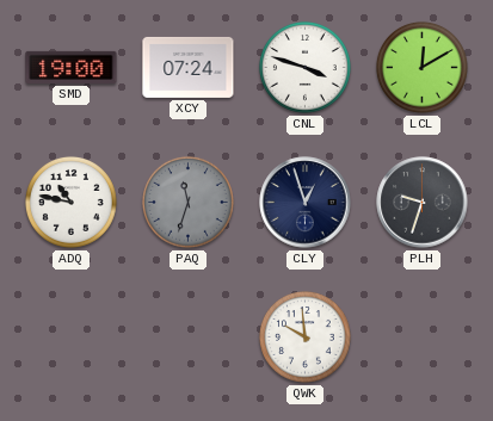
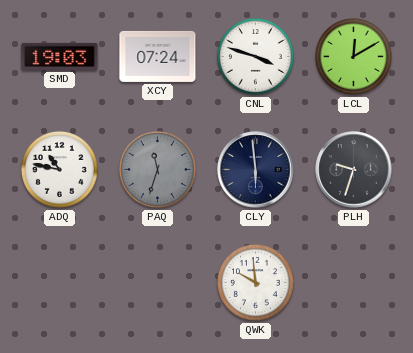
SMD: 19:00 -> 19:03
CLY: 12:57 -> 5:59
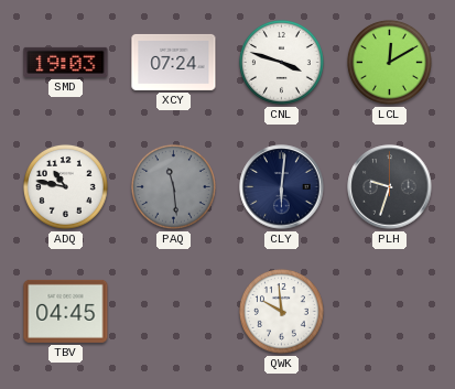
PAQ: 11:33 -> 11:29
CLY: 5:59 -> 6:01
TBV: none -> 04:45
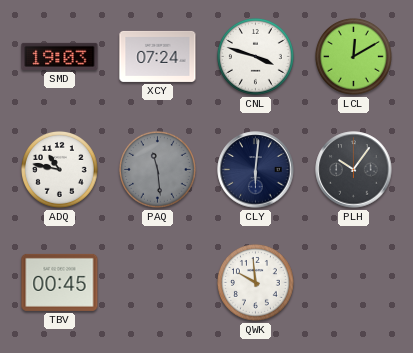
PLH: 9:33 -> 10:06
TBV: 04:45 -> 00:45
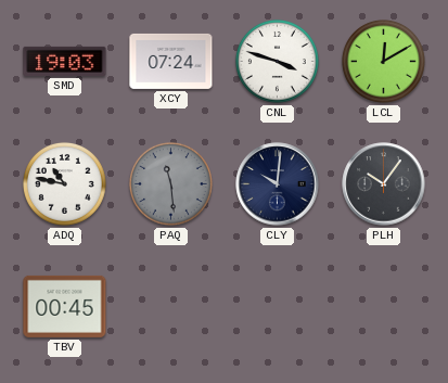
CLY: 6:01 -> 10:01
QWK: 9:59 -> none
